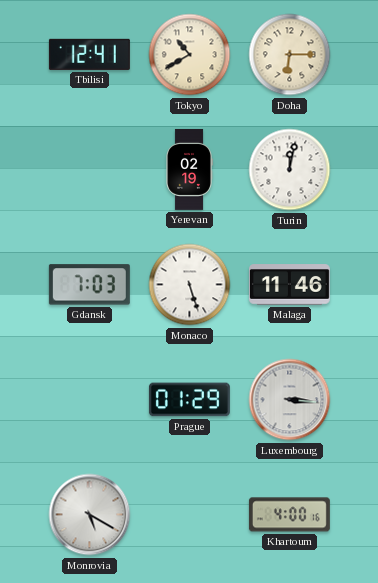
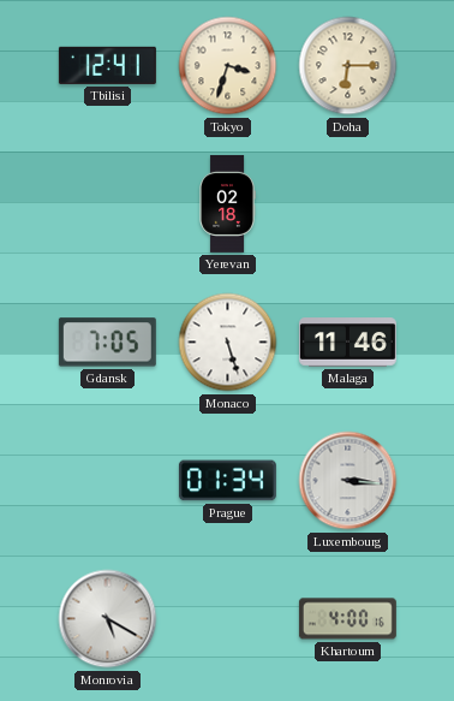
Tokyo: 10:40 -> 3:33
Yerevan: 02:19 -> 02:18
Turin: 12:02 -> none
Gdansk: 7:03 -> 7:05
Prague: 01:29 -> 01:34
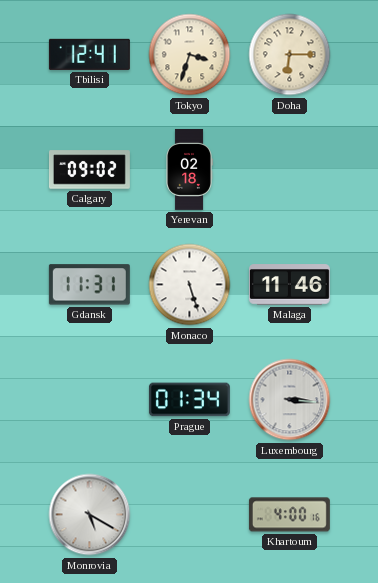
Calgary: none -> 09:02
Gdansk: 7:05 -> 11:31
